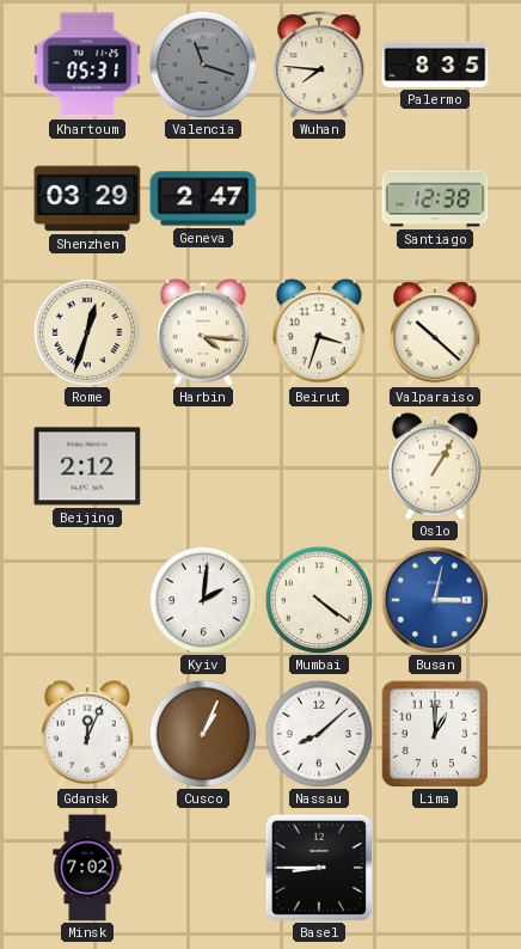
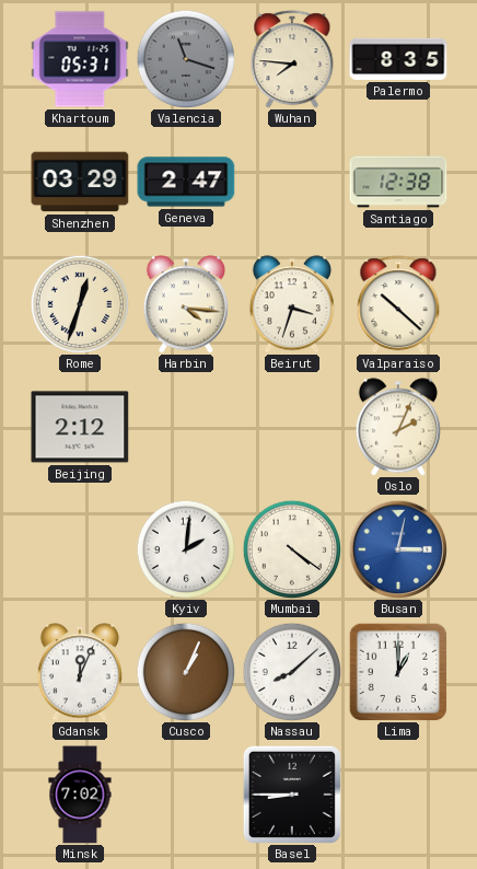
Oslo: 1:05 -> 2:04
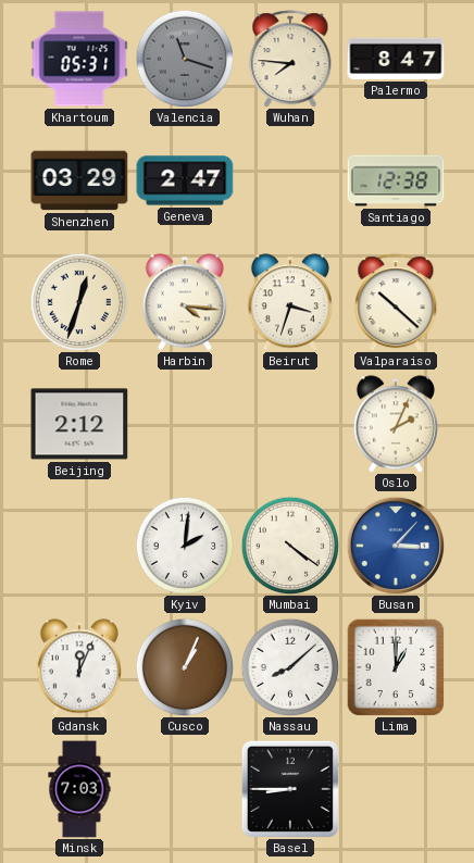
Palermo: 8:35 -> 8:47
Busan: 3:02 -> 3:07
Minsk: 7:02 -> 7:03
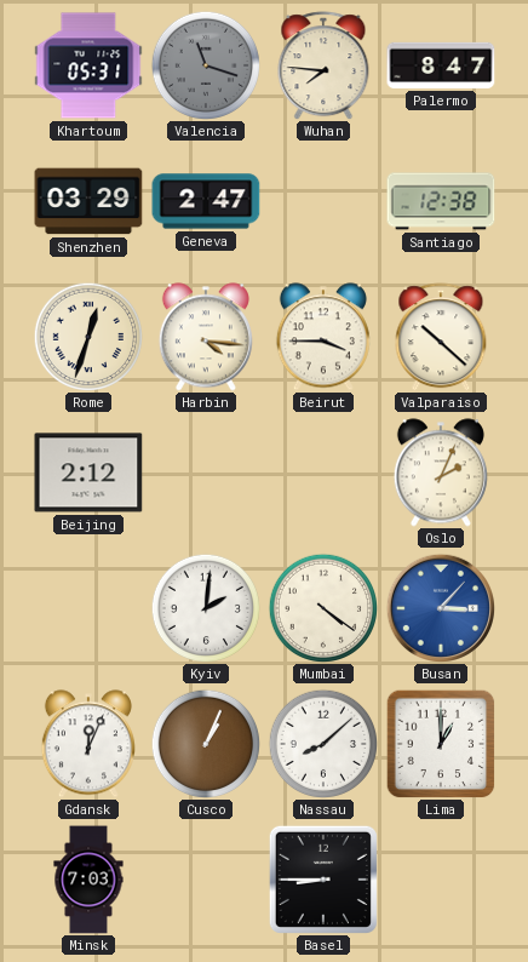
Beirut: 3:33 -> 3:45
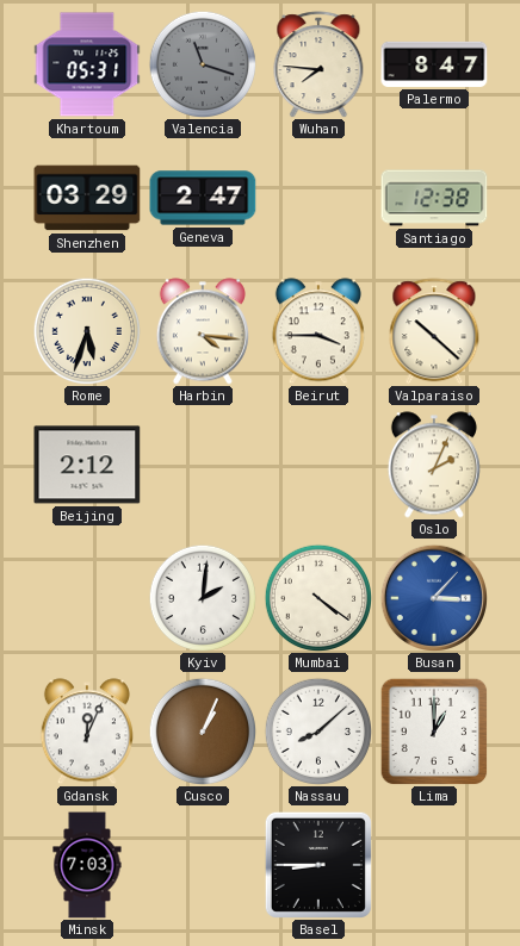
Rome: 12:33 -> 5:33
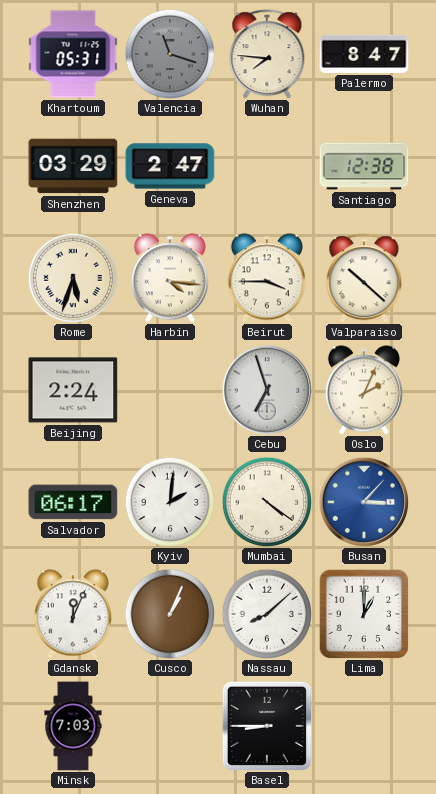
Beijing: 2:12 -> 2:24
Cebu: none -> 6:57
Salvador: none -> 06:17
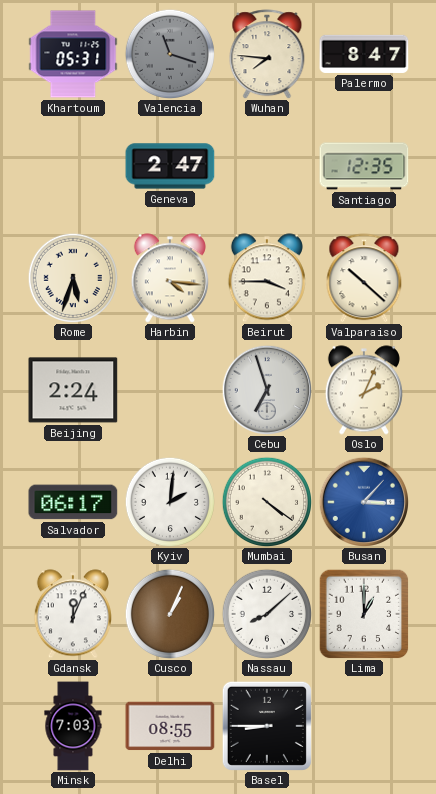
Shenzhen: 03:29 -> none
Santiago: 12:38 -> 12:35
Delhi: none -> 08:55
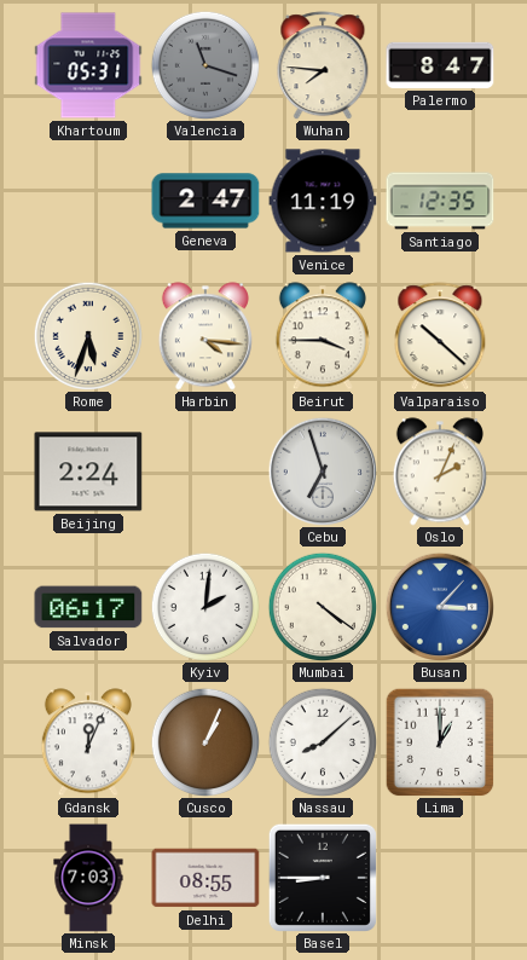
Venice: none -> 11:19
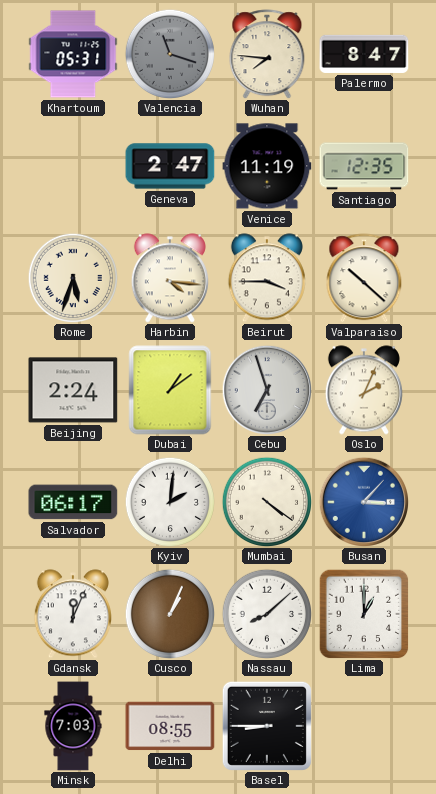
Dubai: none -> 1:09
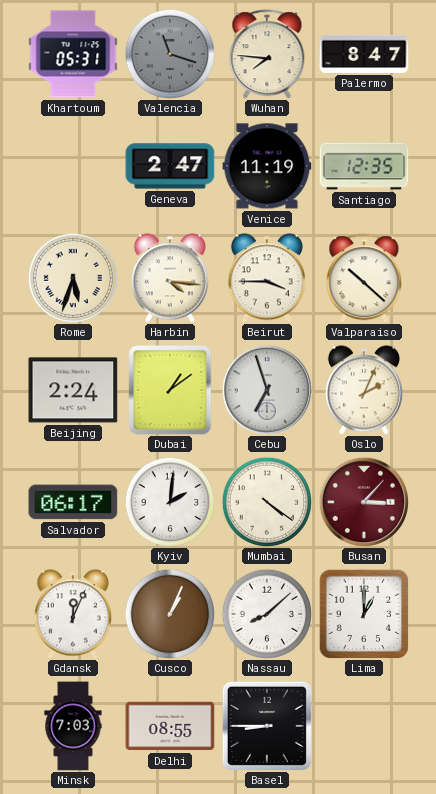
Busan dial: blue -> burgundy
